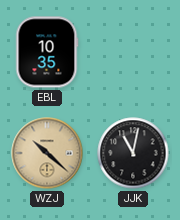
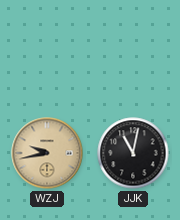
EBL: 10:35 -> none
WZJ: 10:22 -> 9:43
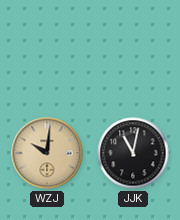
WZJ: 9:43 -> 10:01
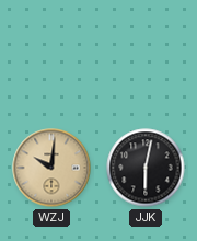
JJK: 11:02 -> 6:02
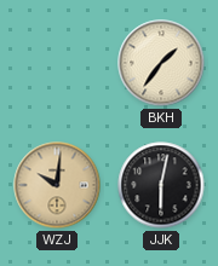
BKH: none -> 1:36
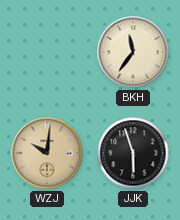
BKH: 1:36 -> 11:36
JJK: 6:02 -> 5:57
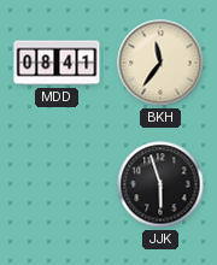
MDD: none -> 08:41
WZJ: 10:01 -> none
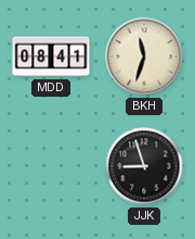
BKH: 11:36 -> 11:33
JJK: 5:57 -> 8:57
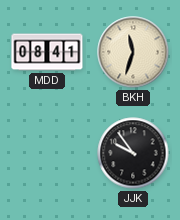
JJK: 8:57 -> 9:54
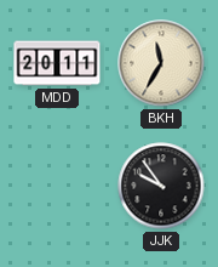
MDD: 08:41 -> 20:11
BKH: 11:33 -> 11:35
